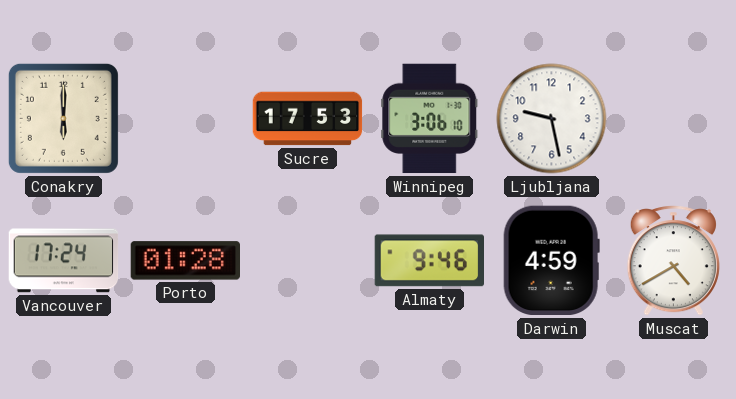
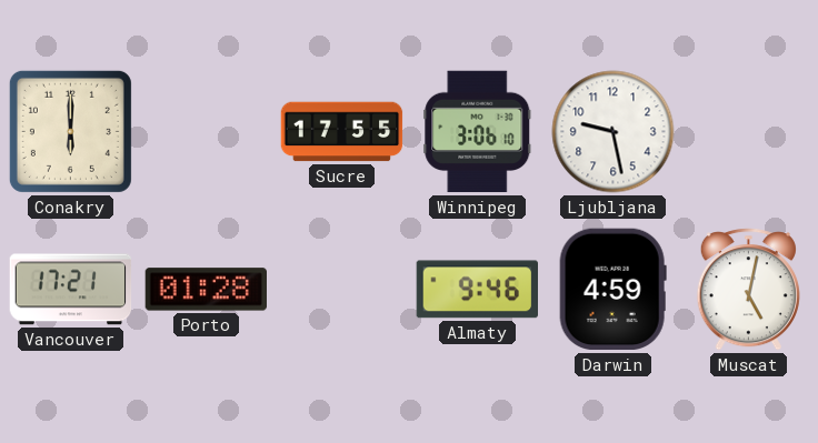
Sucre: 17:53 -> 17:55
Vancouver: 17:24 -> 17:21
Muscat: 4:40 -> 5:02
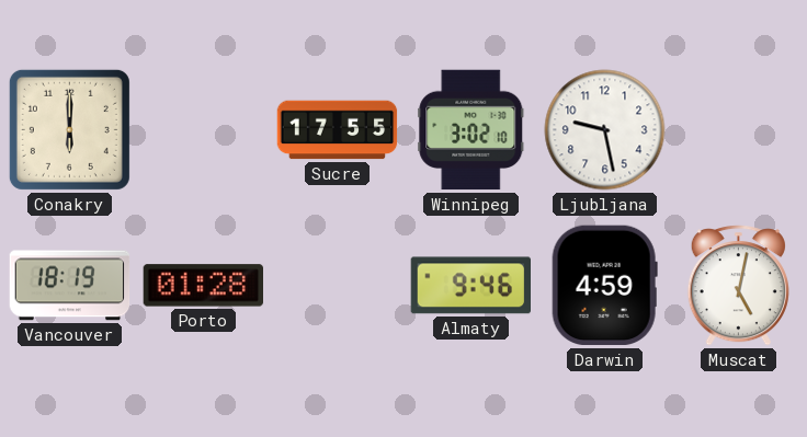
Winnipeg: 3:06 -> 3:02
Vancouver: 17:21 -> 18:19
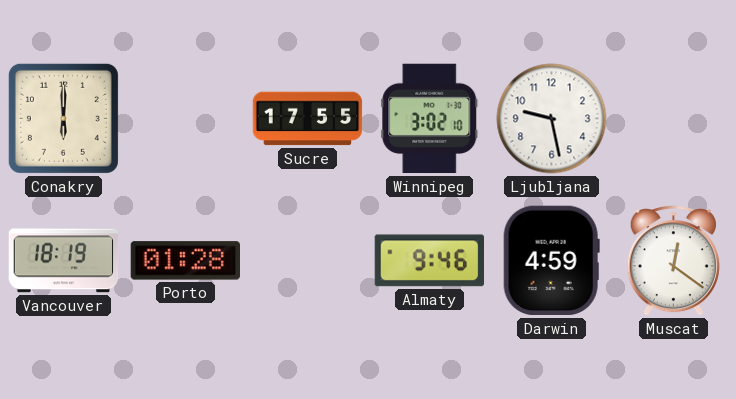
Muscat: 5:02 -> 12:21
